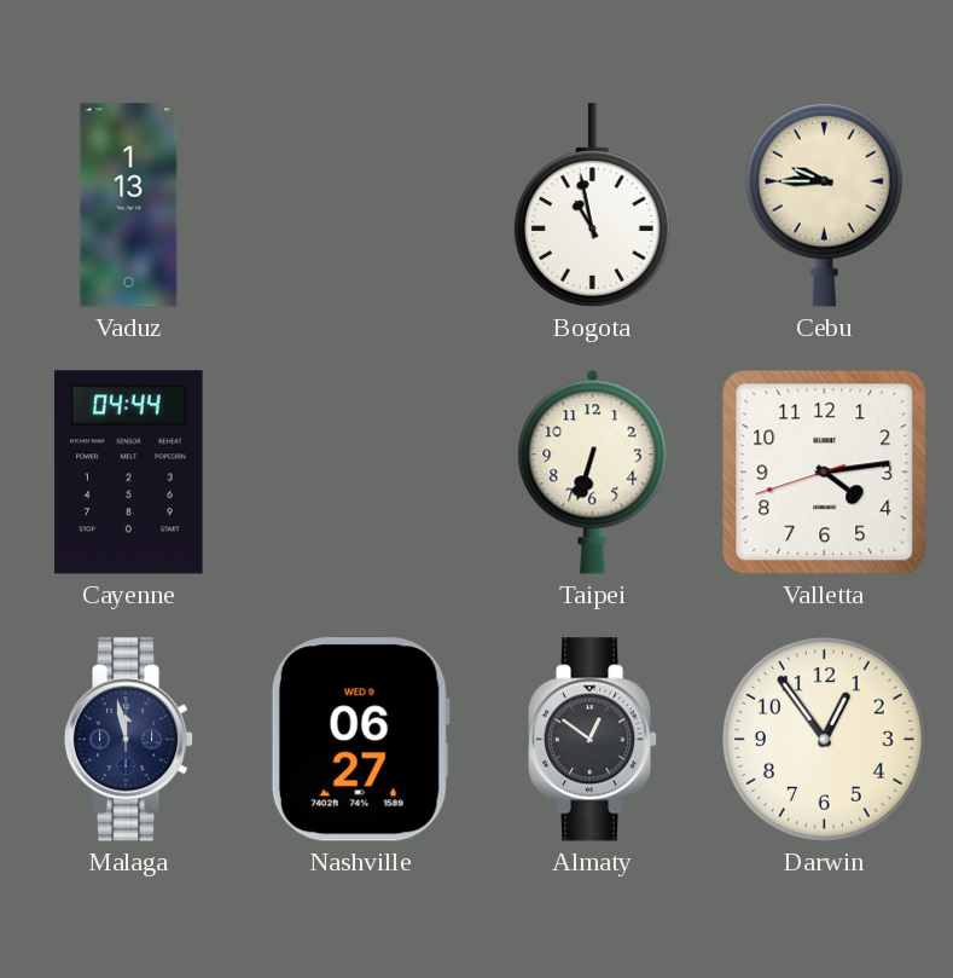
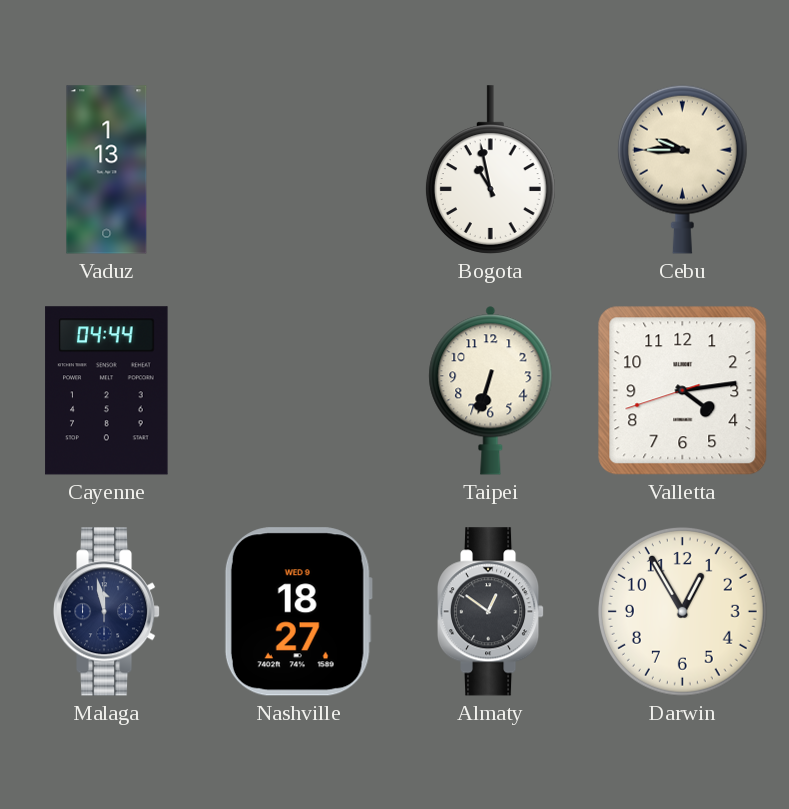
Nashville: 06:27 -> 18:27
Darwin: 12:54 -> 12:55
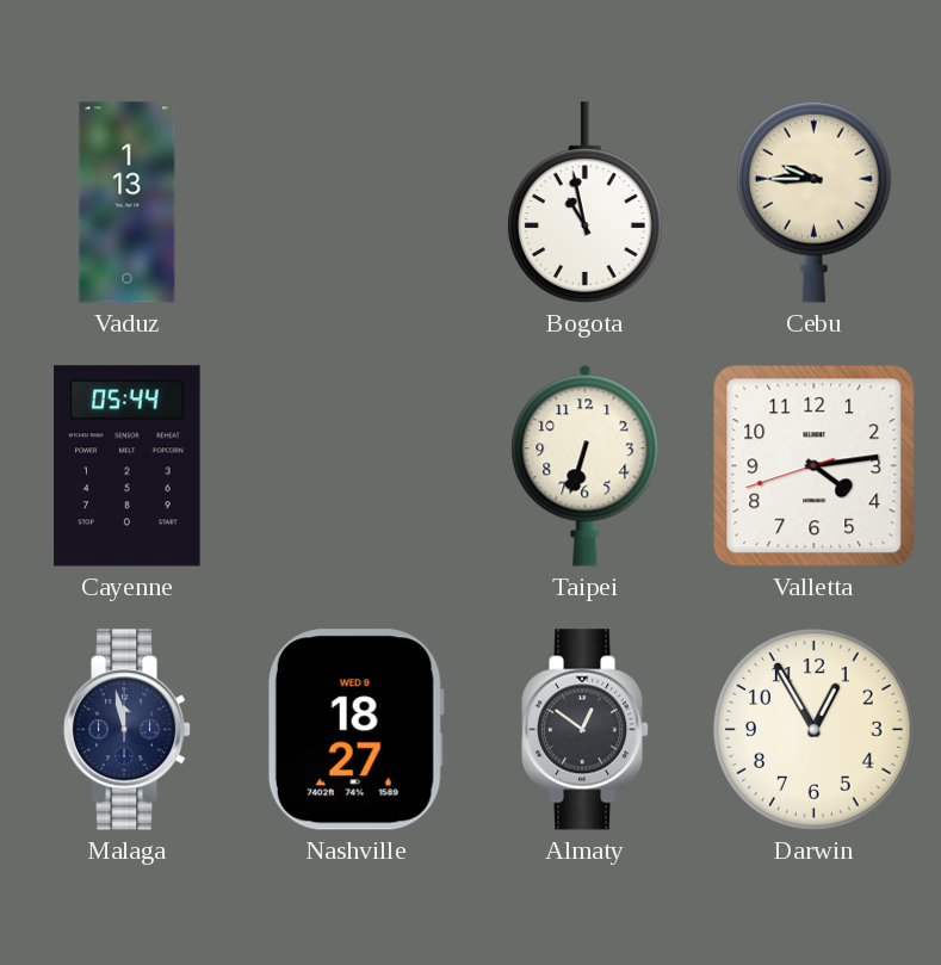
Cayenne: 04:44 -> 05:44
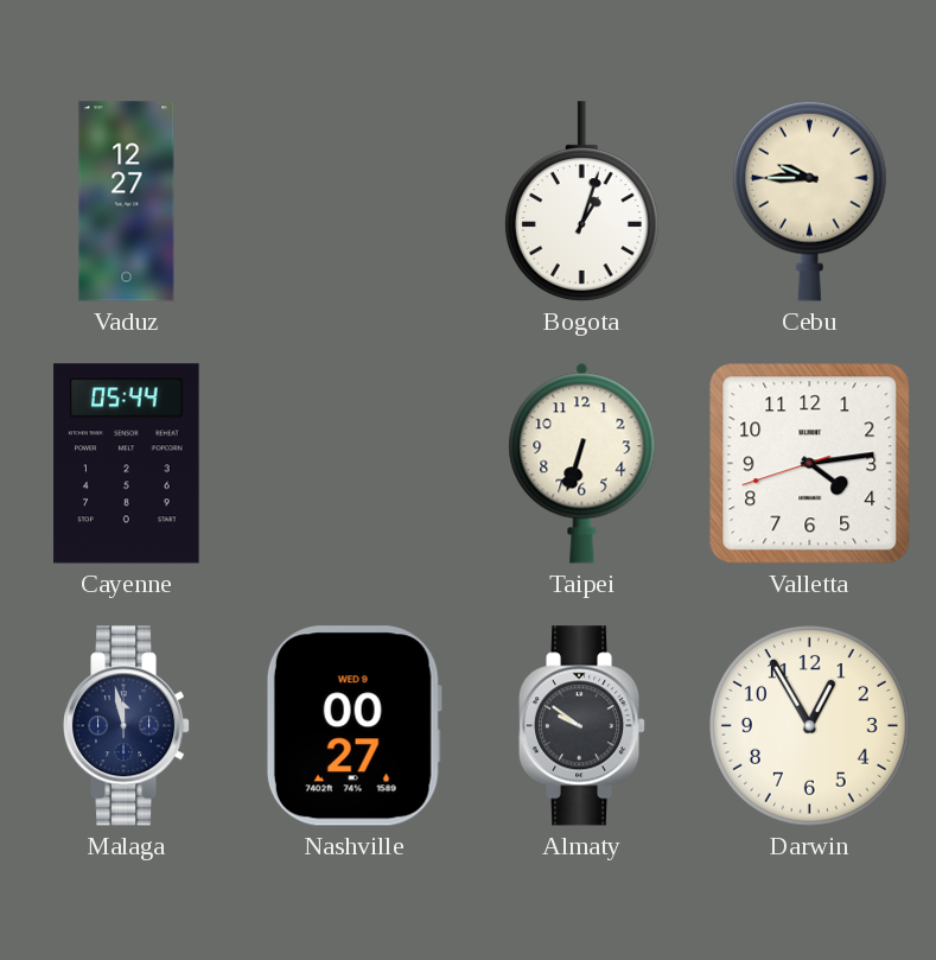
Vaduz: 1:13 -> 12:27
Bogota: 10:58 -> 1:03
Nashville: 18:27 -> 00:27
Almaty: 12:51 -> 9:51
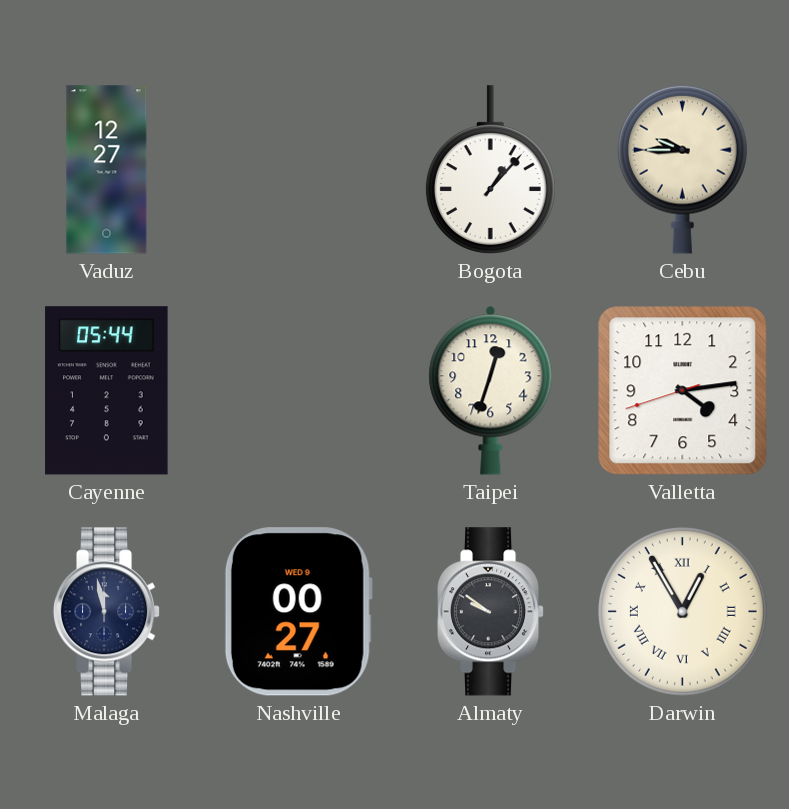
Bogota: 1:03 -> 1:07
Taipei: 6:33 -> 12:33
Darwin numerals: Arabic -> Roman
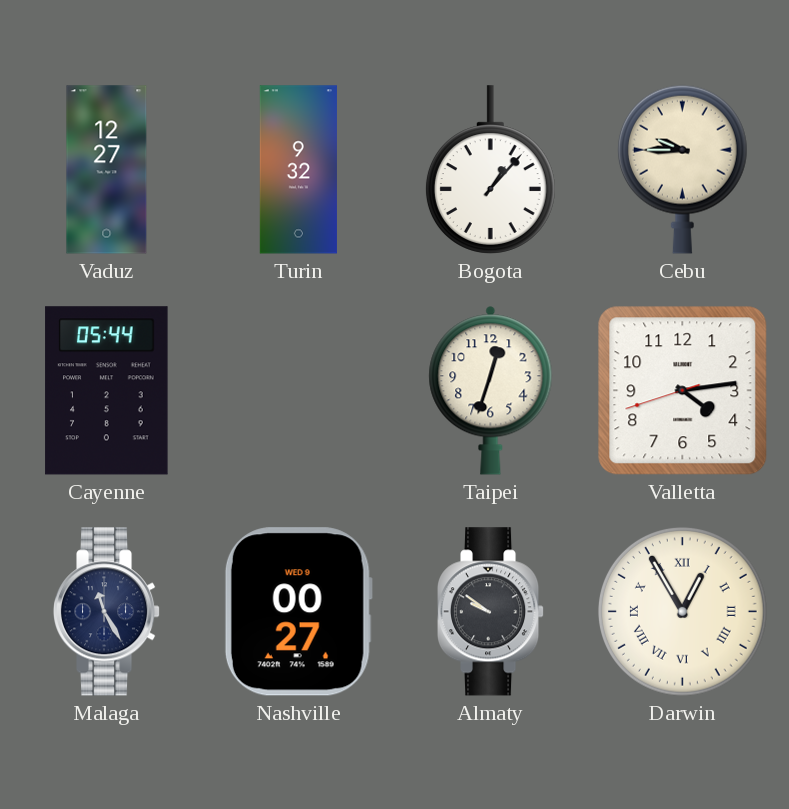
Turin: none -> 9:32
Malaga: 11:58 -> 11:25
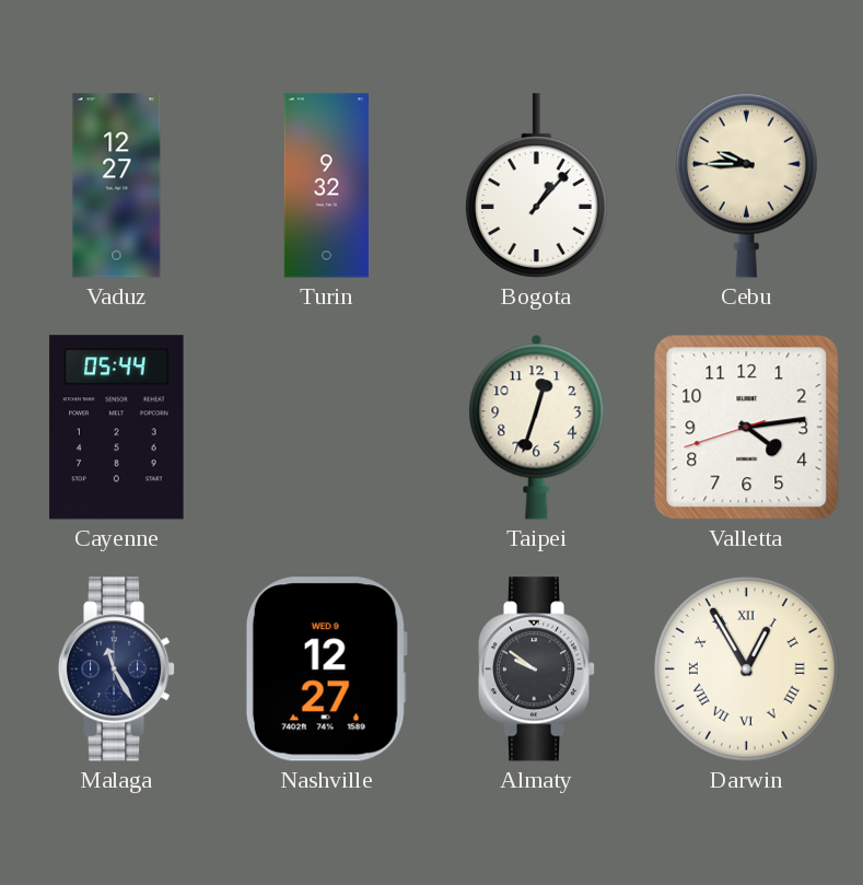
Nashville: 00:27 -> 12:27
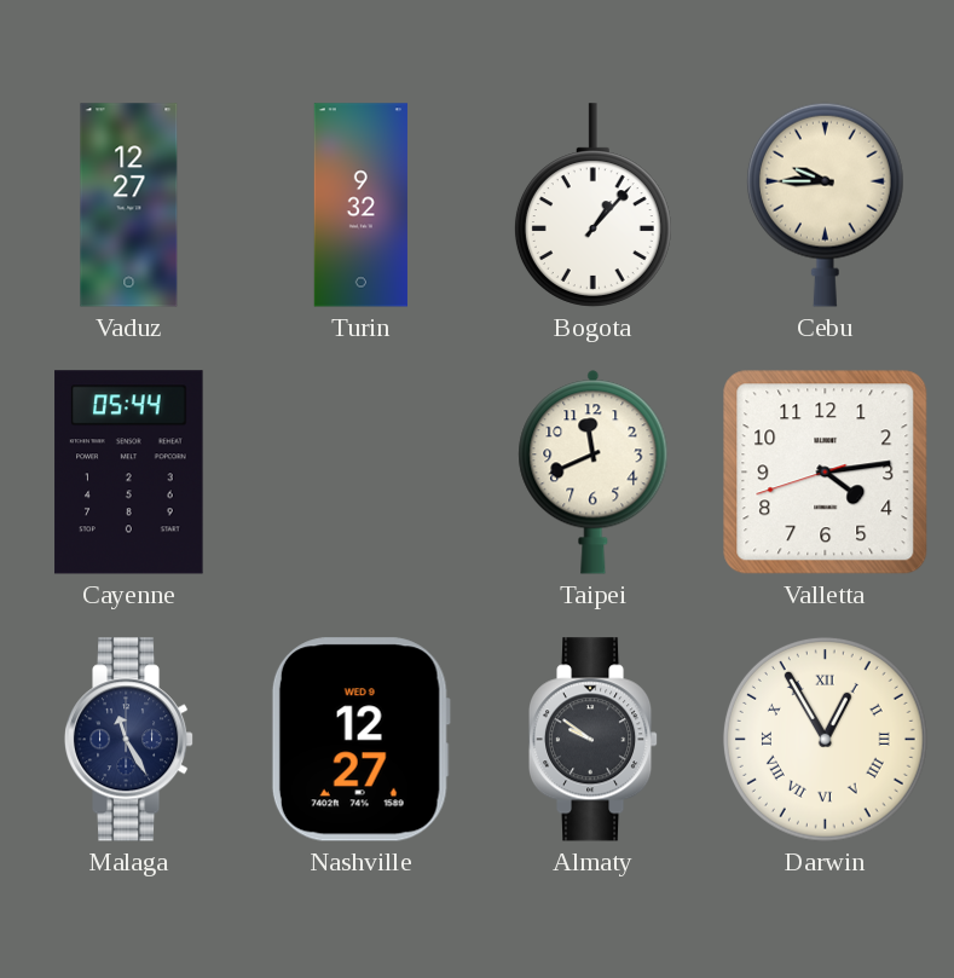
Taipei: 12:33 -> 11:41
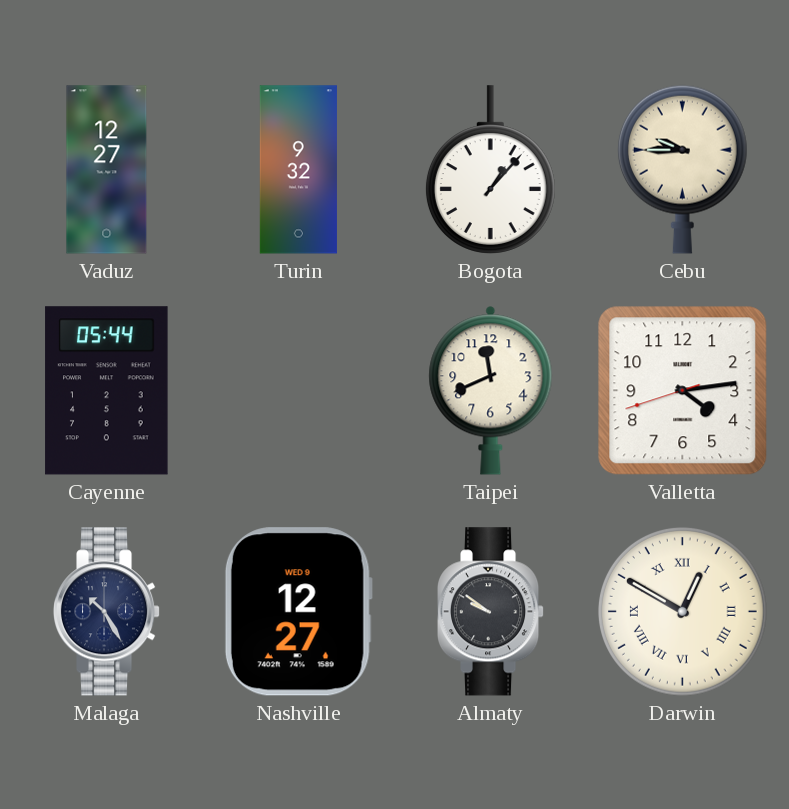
Malaga: 11:25 -> 10:25
Darwin: 12:55 -> 12:50
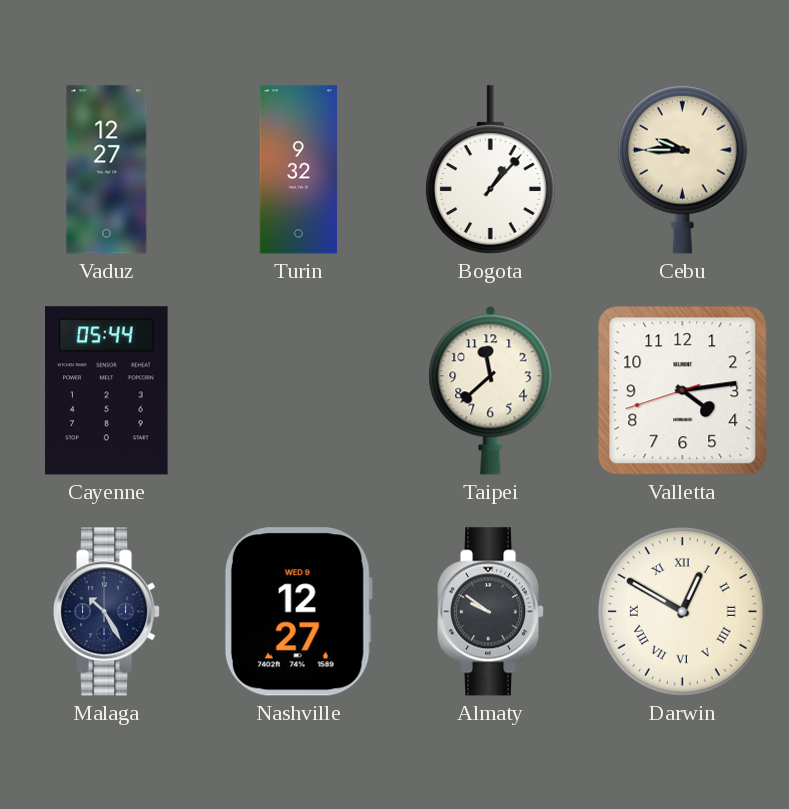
Taipei: 11:41 -> 11:38
